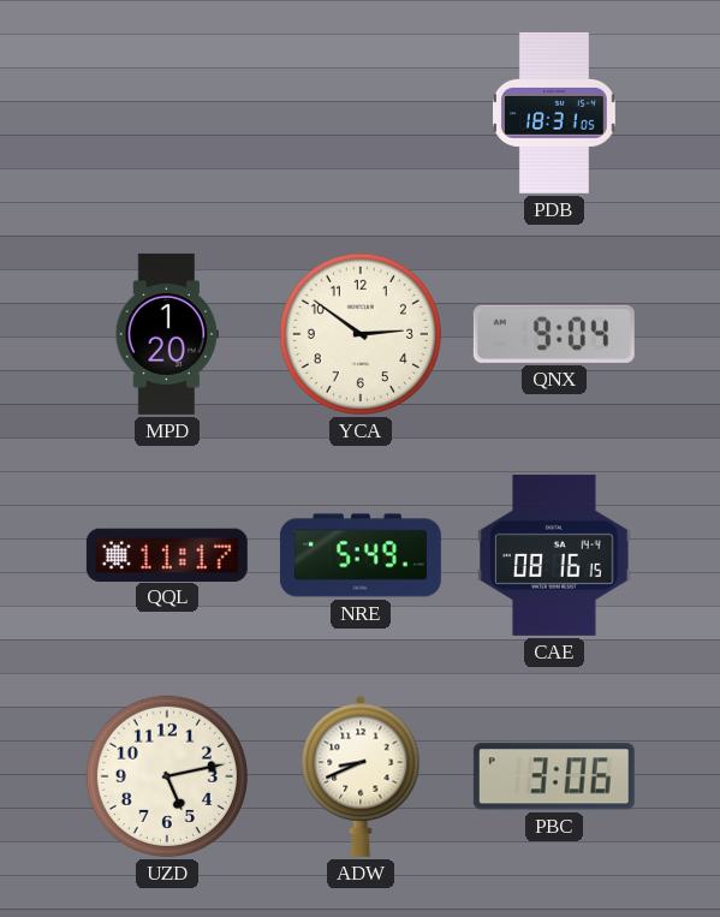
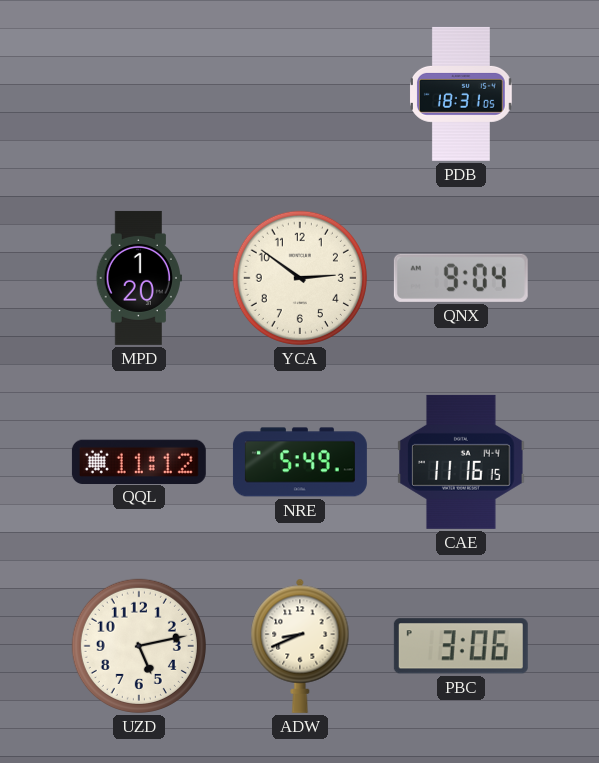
QQL: 11:17 -> 11:12
CAE: 08:16 -> 11:16
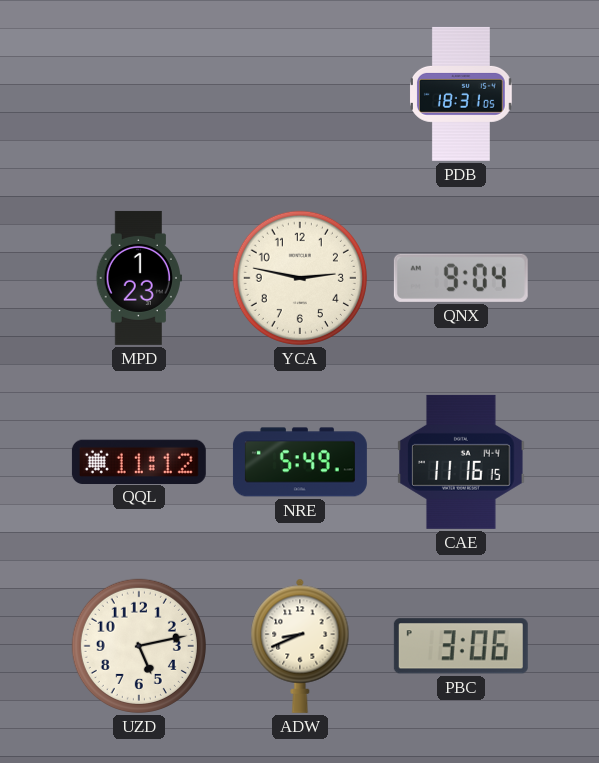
MPD: 1:20 -> 1:23
YCA: 2:51 -> 2:47
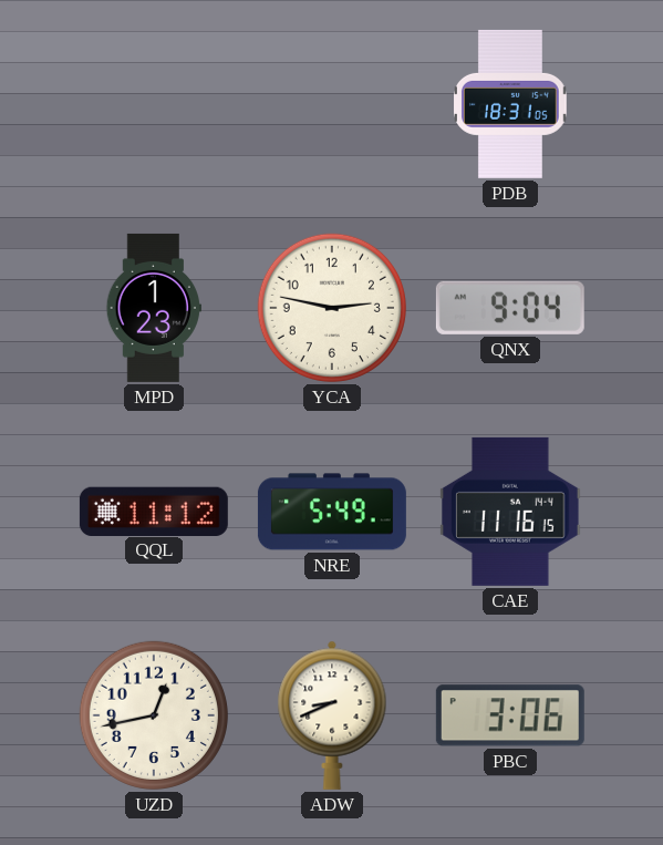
UZD: 5:13 -> 12:43
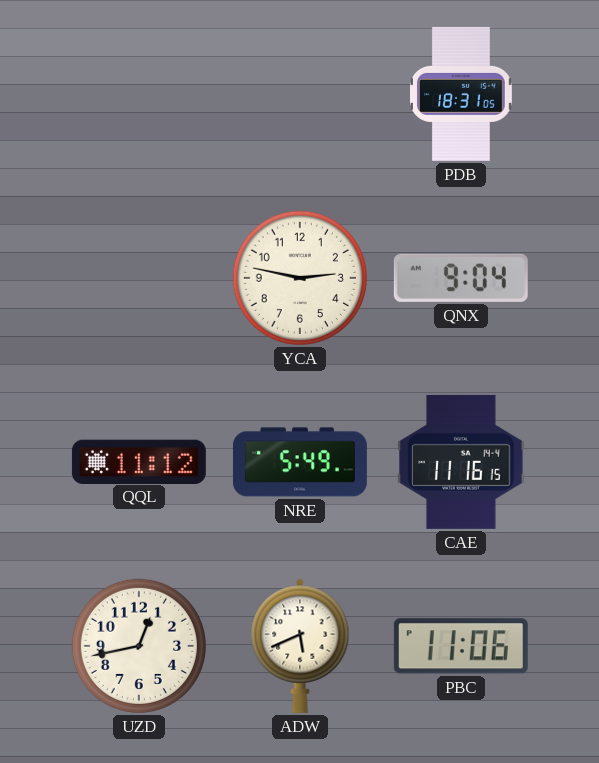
MPD: 1:23 -> none
ADW: 8:41 -> 5:41
PBC: 3:06 -> 11:06
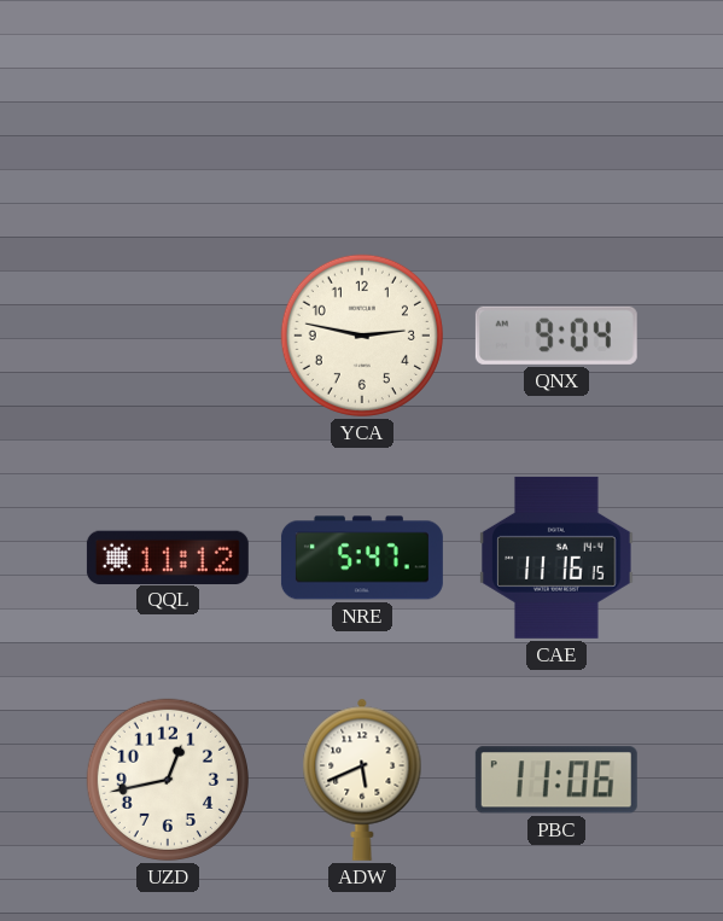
PDB: 18:31 -> none
NRE: 5:49 -> 5:47
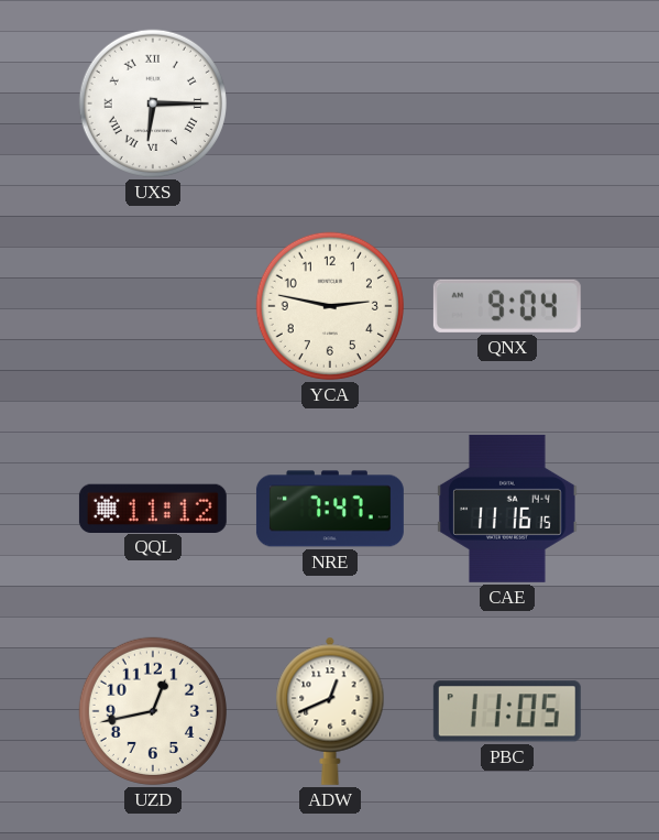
UXS: none -> 6:15
NRE: 5:47 -> 7:47
ADW: 5:41 -> 12:41
PBC: 11:06 -> 11:05
